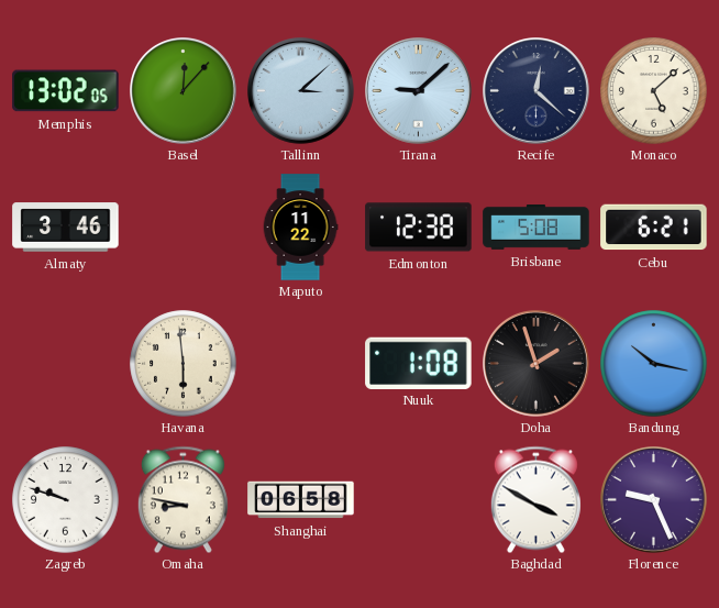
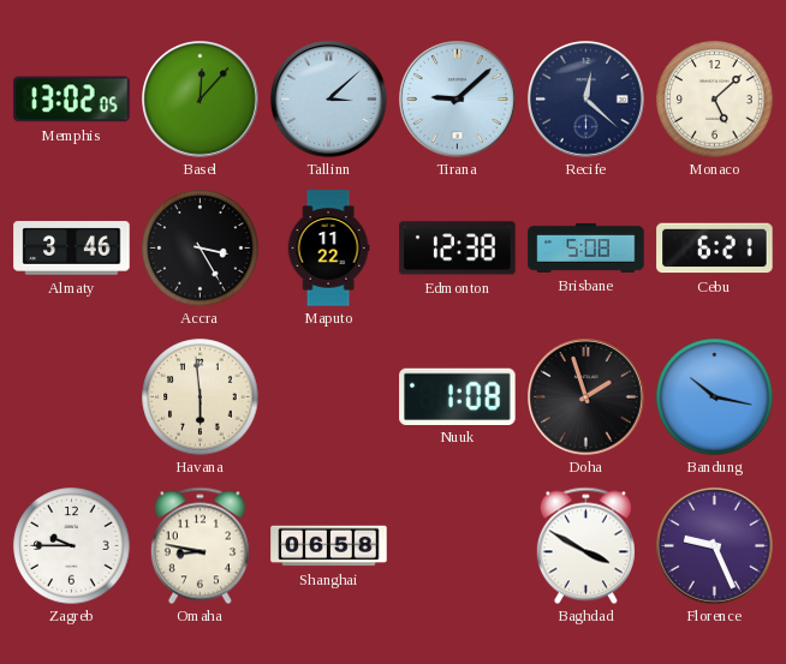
Accra: none -> 3:25
Zagreb: 9:48 -> 9:45
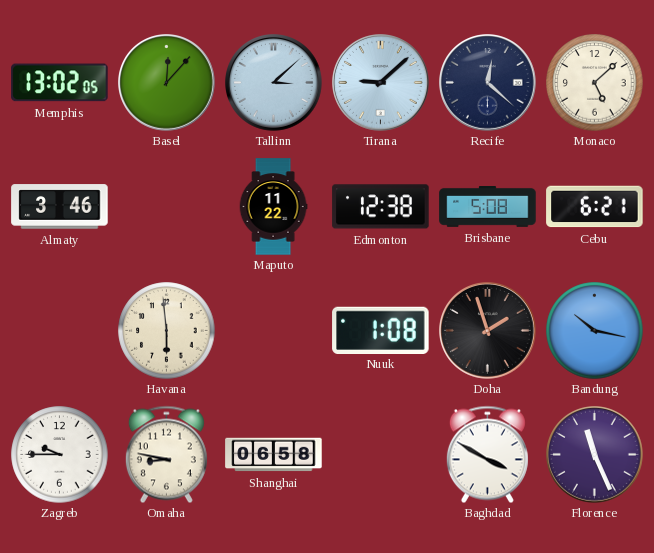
Accra: 3:25 -> none
Florence: 9:26 -> 11:26
